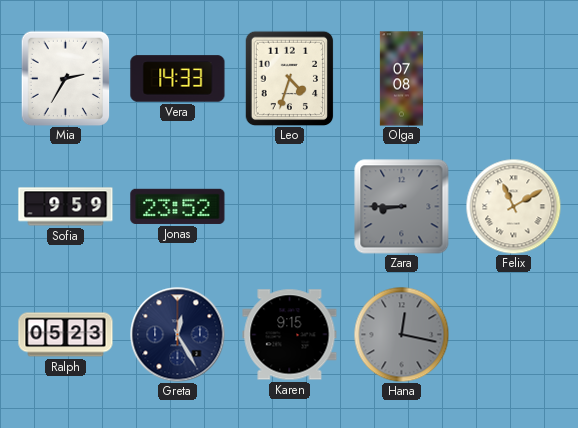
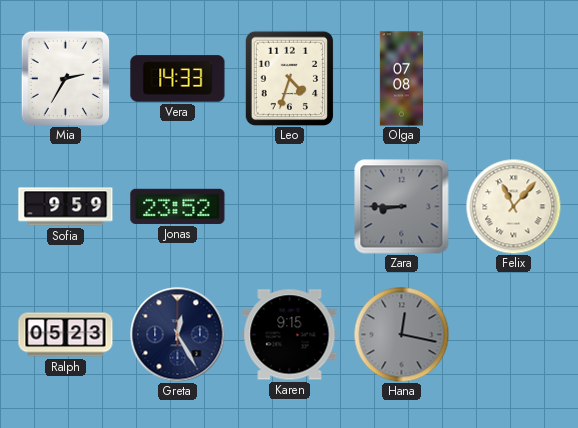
Felix: 11:10 -> 11:07
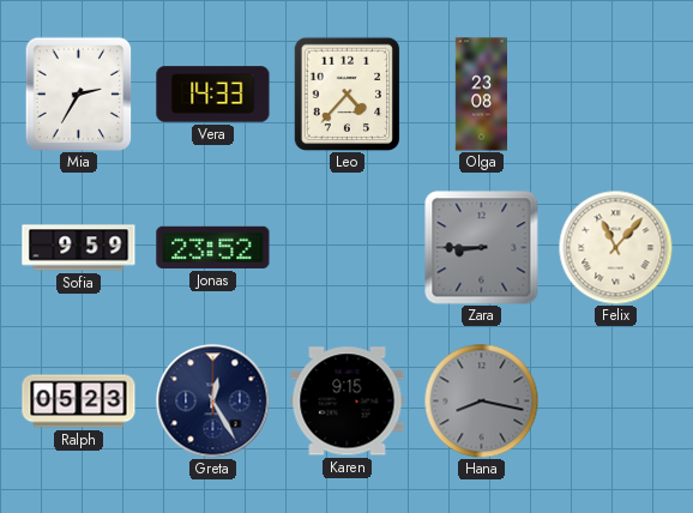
Leo: 4:33 -> 4:37
Olga: 07:08 -> 23:08
Hana: 12:17 -> 8:17
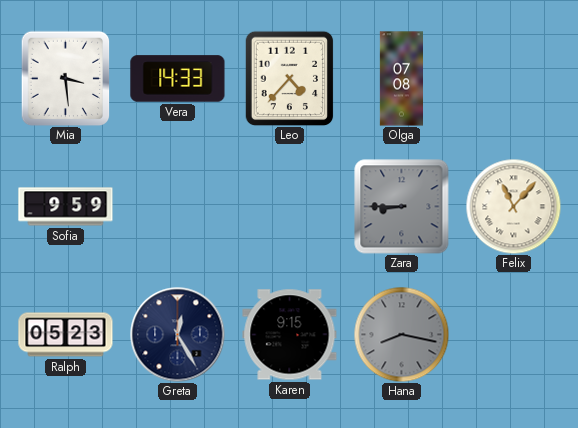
Mia: 2:35 -> 3:29
Olga: 23:08 -> 07:08
Jonas: 23:52 -> none
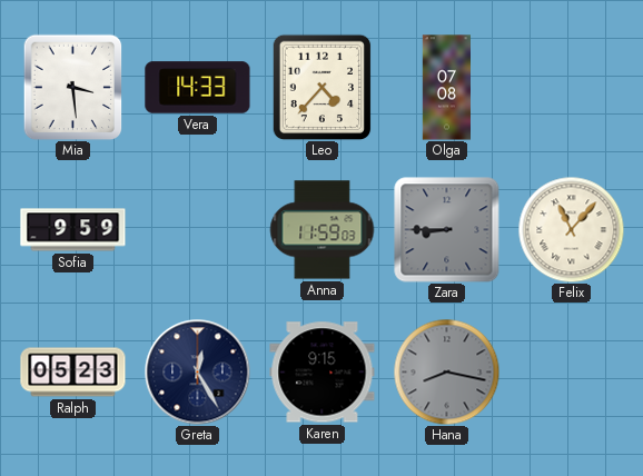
Anna: none -> 11:59
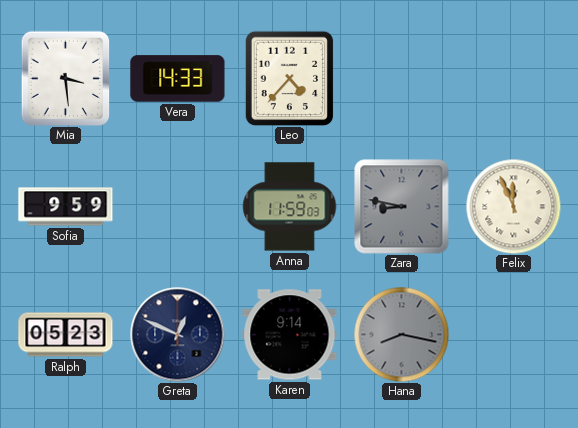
Olga: 07:08 -> none
Zara: 8:45 -> 8:47
Felix: 11:07 -> 11:56
Greta: 12:25 -> 12:49
Karen: 9:15 -> 9:14
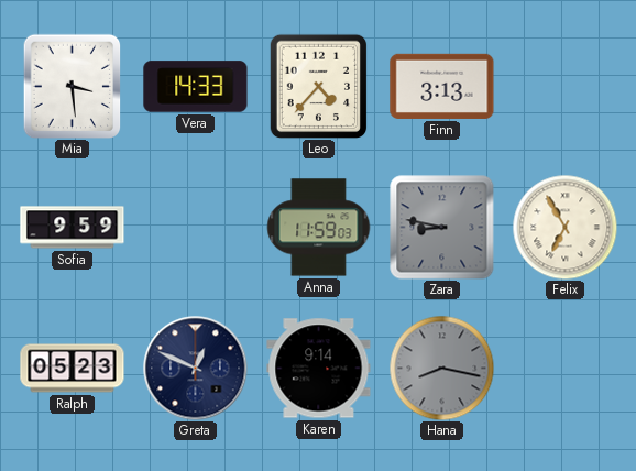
Finn: none -> 3:13
Felix: 11:56 -> 6:55
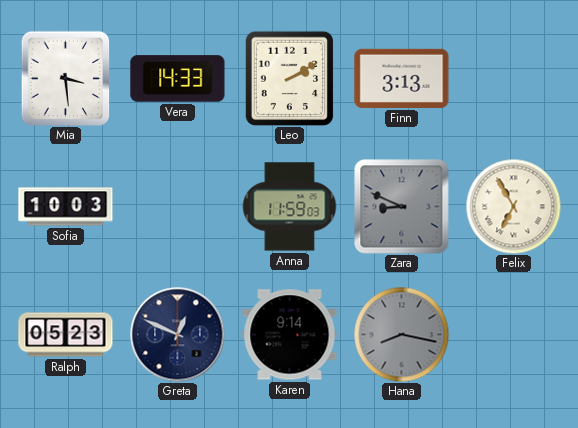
Leo: 4:37 -> 2:10
Sofia: 9:59 -> 10:03
Zara: 8:47 -> 8:49
